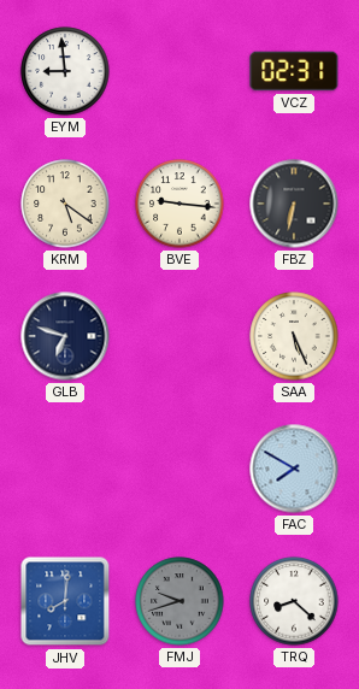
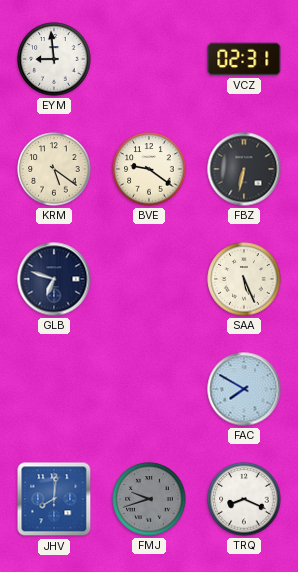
BVE: 9:16 -> 9:21
TRQ: 8:22 -> 8:19
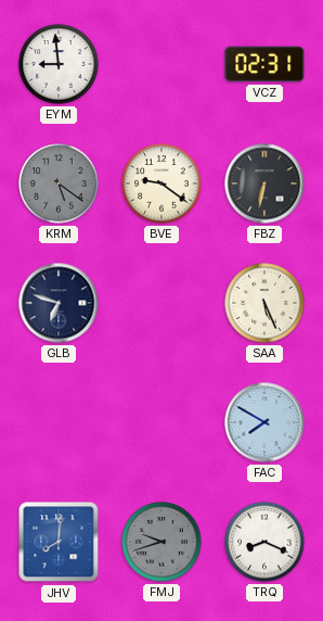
KRM dial: cream -> grey
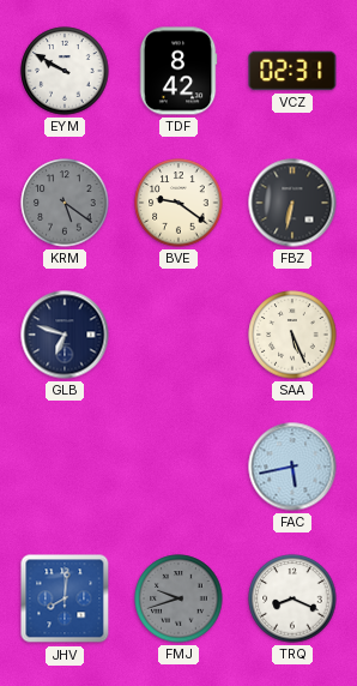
EYM: 8:59 -> 9:50
TDF: none -> 8:42
FAC: 7:50 -> 5:43
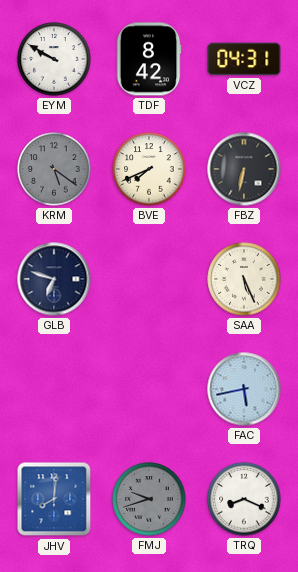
VCZ: 02:31 -> 04:31
BVE: 9:21 -> 7:41
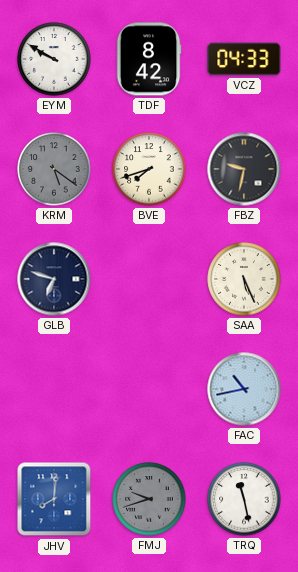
VCZ: 04:31 -> 04:33
BVE: 7:41 -> 7:42
FBZ: 6:32 -> 9:32
FAC: 5:43 -> 10:43
TRQ: 8:19 -> 11:28
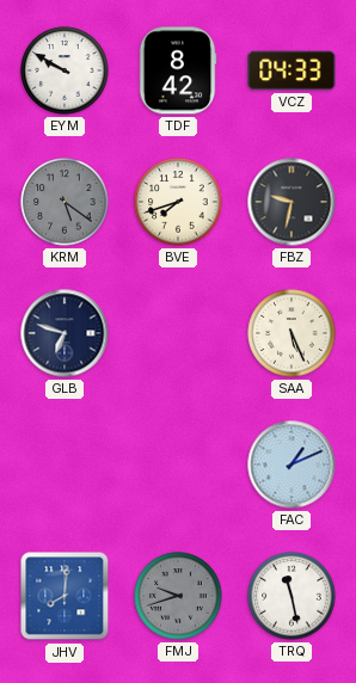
FAC: 10:43 -> 1:11
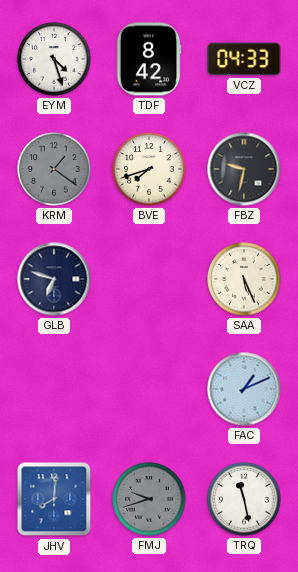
EYM: 9:50 -> 4:27
KRM: 5:21 -> 1:21
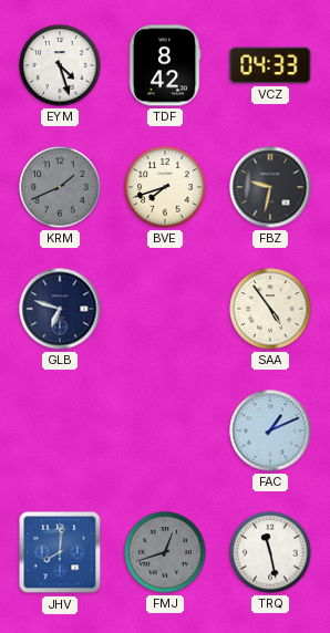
KRM: 1:21 -> 1:41
SAA: 5:26 -> 4:54
FMJ: 9:42 -> 12:42
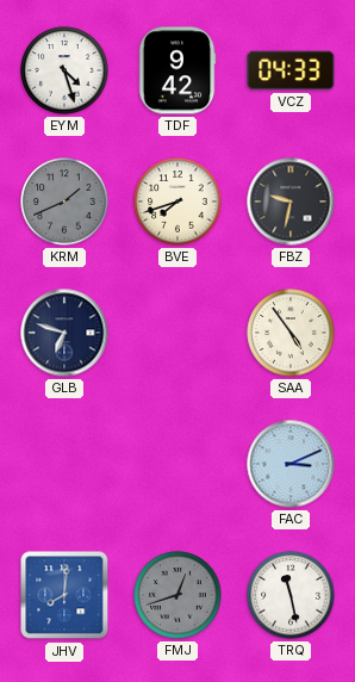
TDF: 8:42 -> 9:42
FAC: 1:11 -> 3:11
